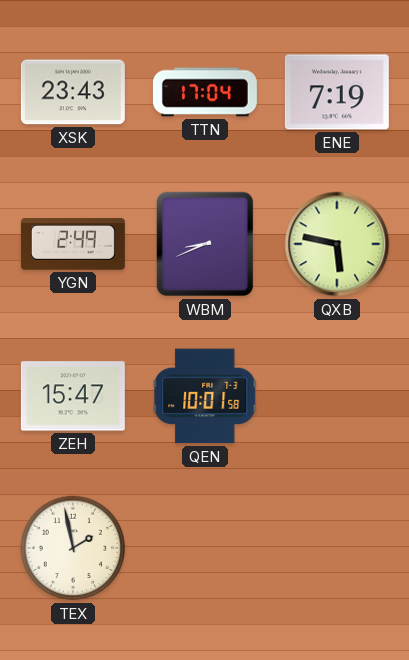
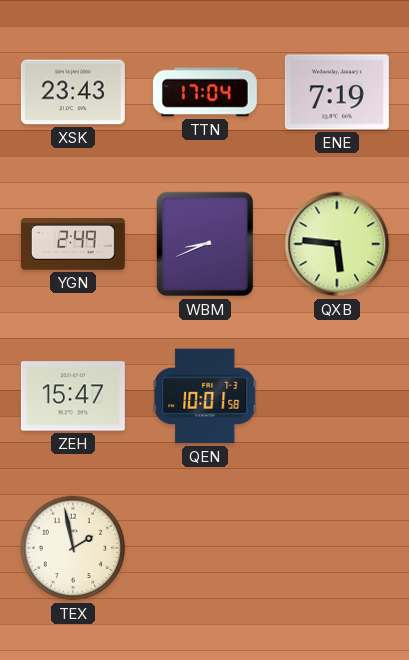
QXB: 5:47 -> 5:46
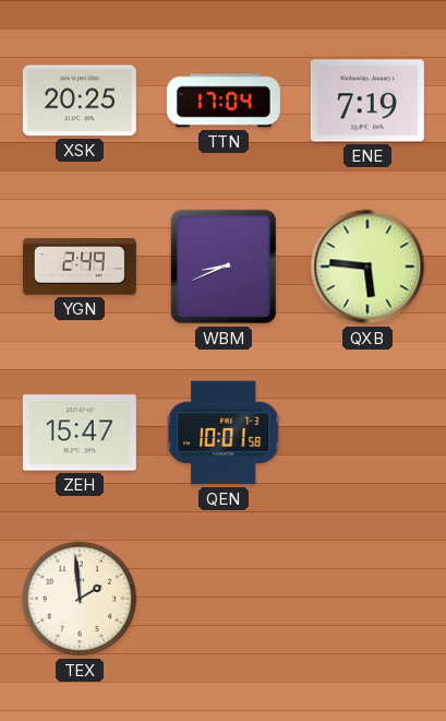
XSK: 23:43 -> 20:25
TEX: 1:58 -> 1:59
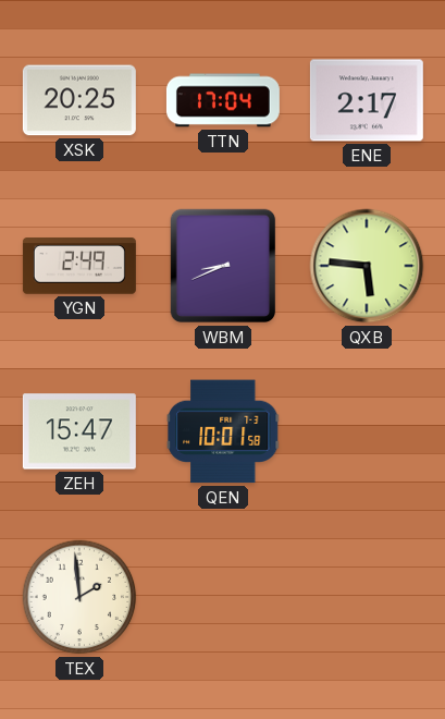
ENE: 7:19 -> 2:17
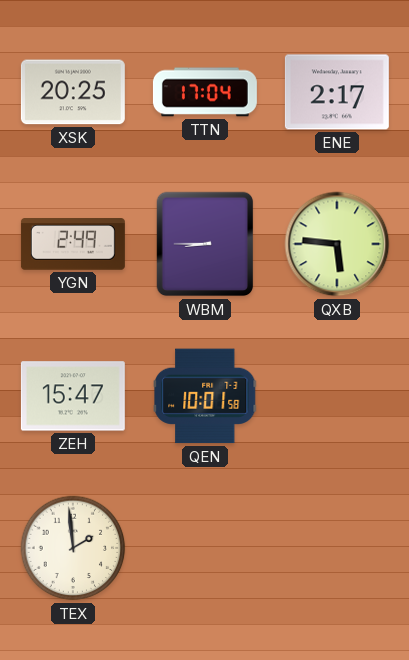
WBM: 8:41 -> 8:45
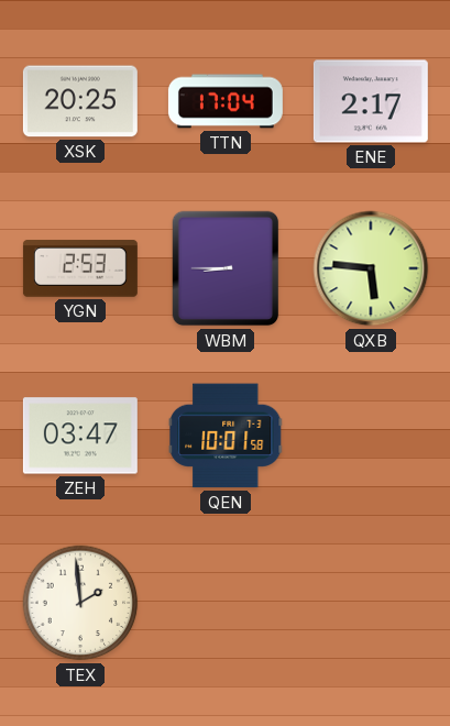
YGN: 2:49 -> 2:53
ZEH: 15:47 -> 03:47
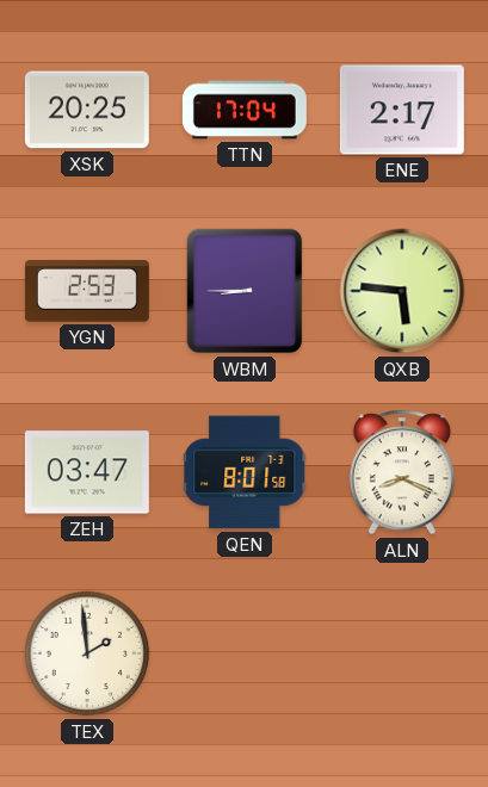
QEN: 10:01 -> 8:01
ALN: none -> 8:19
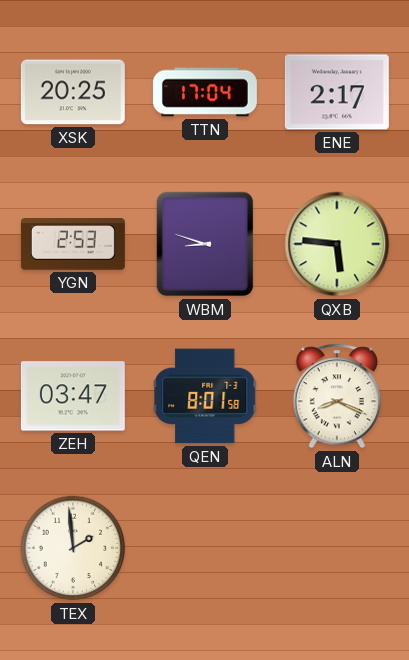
WBM: 8:45 -> 8:48
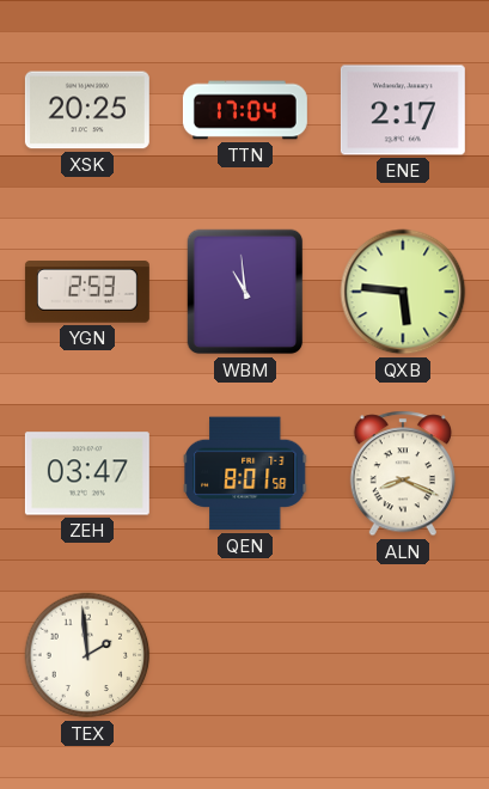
WBM: 8:48 -> 10:59
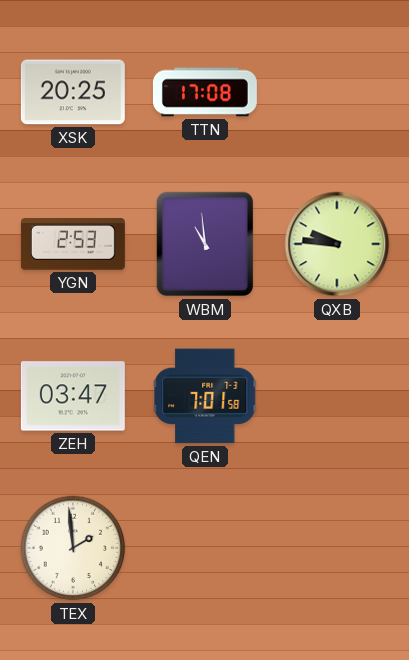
TTN: 17:04 -> 17:08
ENE: 2:17 -> none
QXB: 5:46 -> 9:46
QEN: 8:01 -> 7:01
ALN: 8:19 -> none
